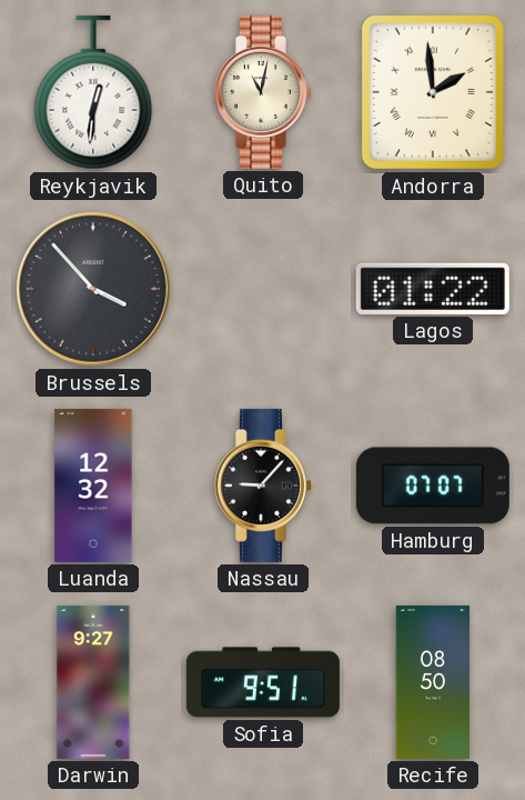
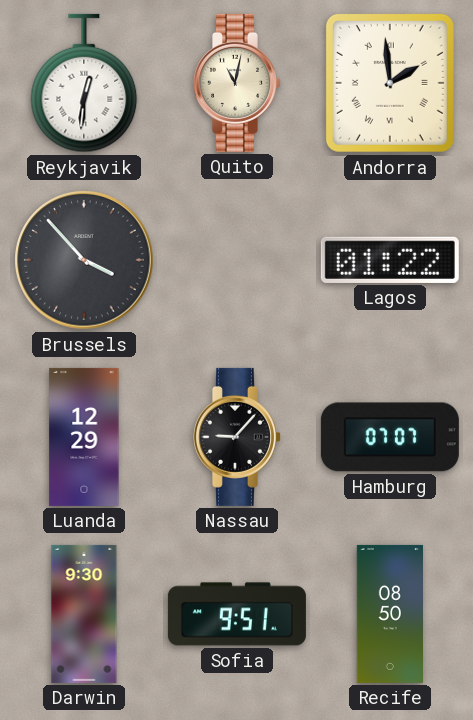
Luanda: 12:32 -> 12:29
Darwin: 9:27 -> 9:30
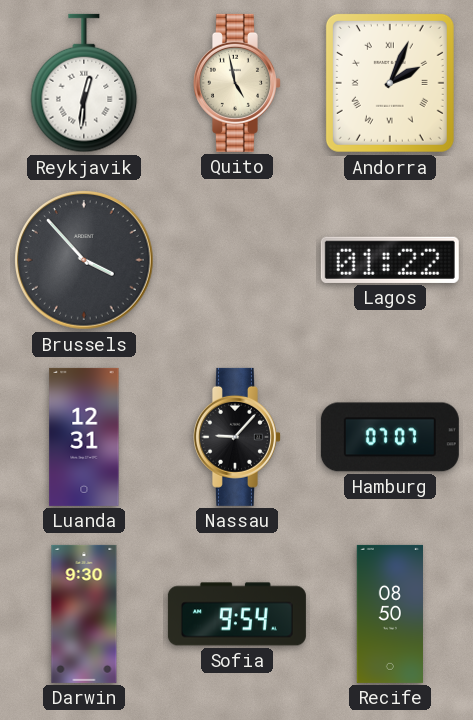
Quito: 11:02 -> 4:58
Andorra: 1:59 -> 2:04
Luanda: 12:29 -> 12:31
Sofia: 9:51 -> 9:54
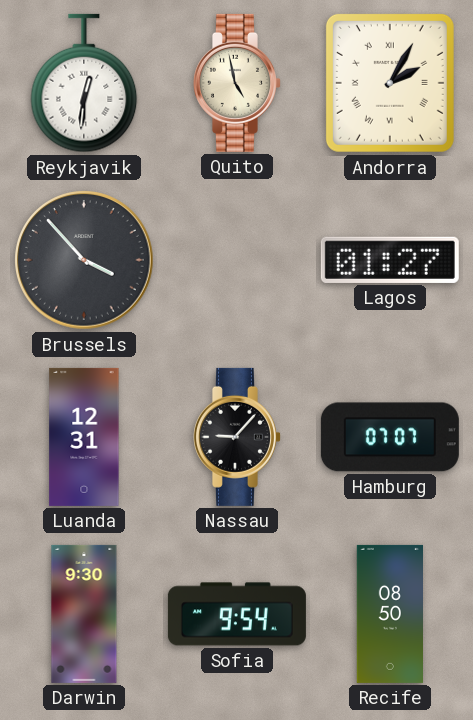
Andorra: 2:04 -> 2:05
Lagos: 01:22 -> 01:27
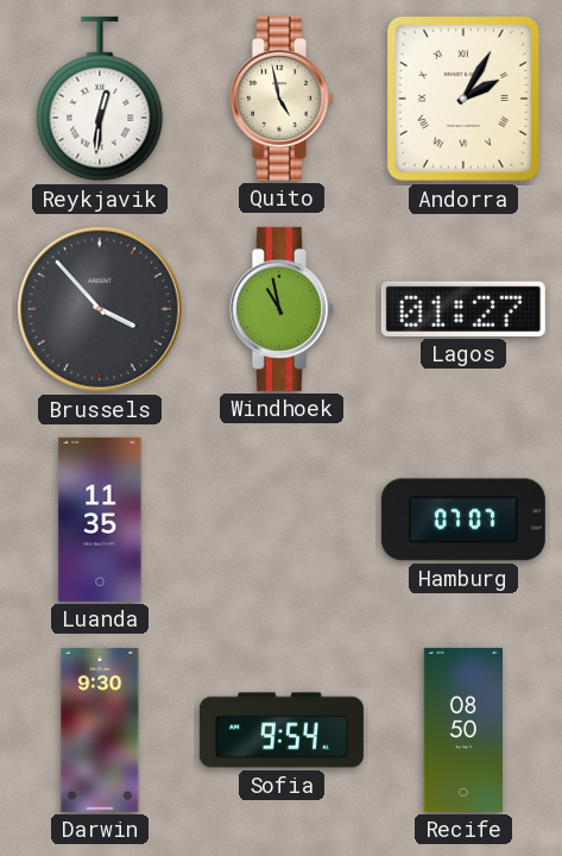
Windhoek: none -> 10:58
Luanda: 12:31 -> 11:35
Nassau: 9:07 -> none
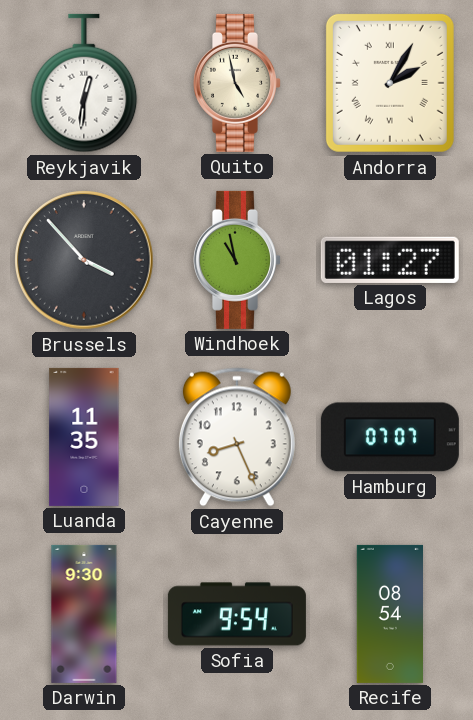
Cayenne: none -> 8:26
Recife: 08:50 -> 08:54
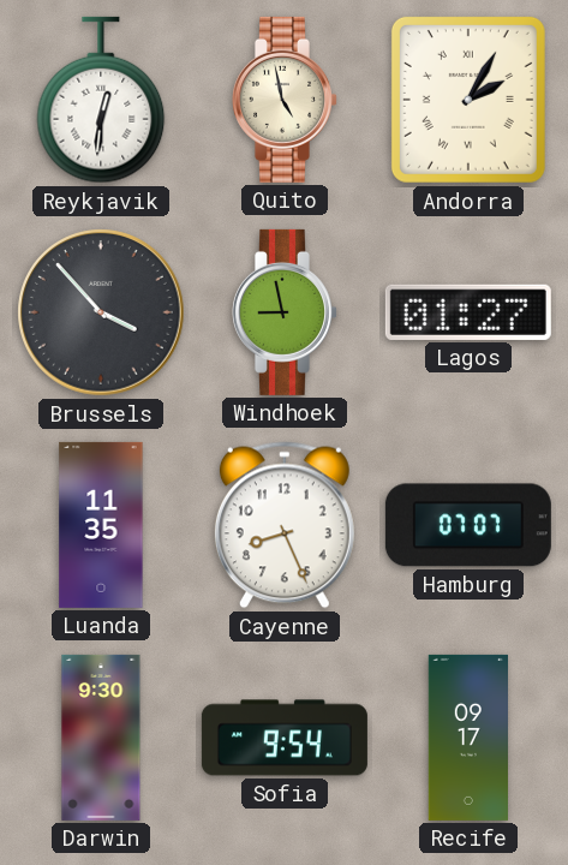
Windhoek: 10:58 -> 8:58
Recife: 08:54 -> 09:17
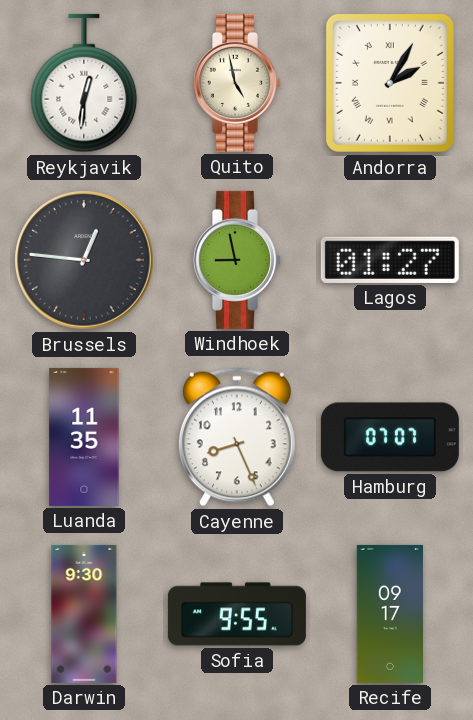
Brussels: 3:53 -> 12:46
Sofia: 9:54 -> 9:55
